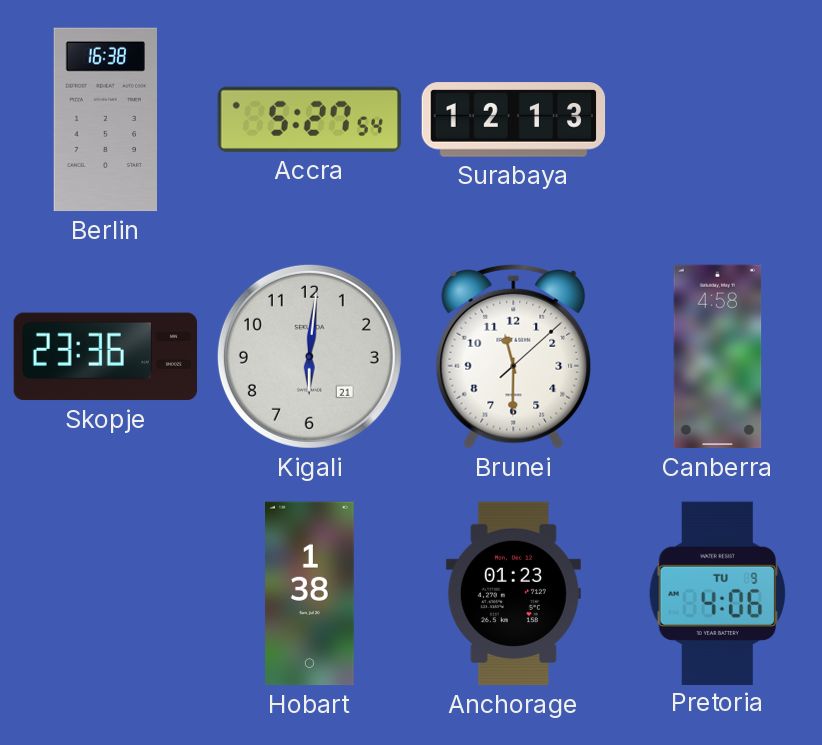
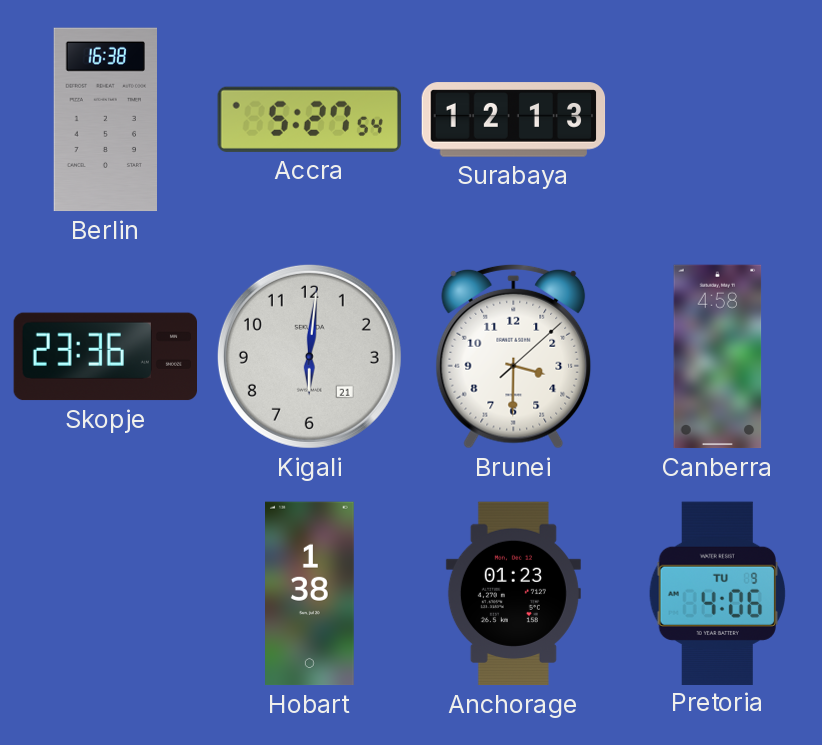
Brunei: 11:30 -> 3:30
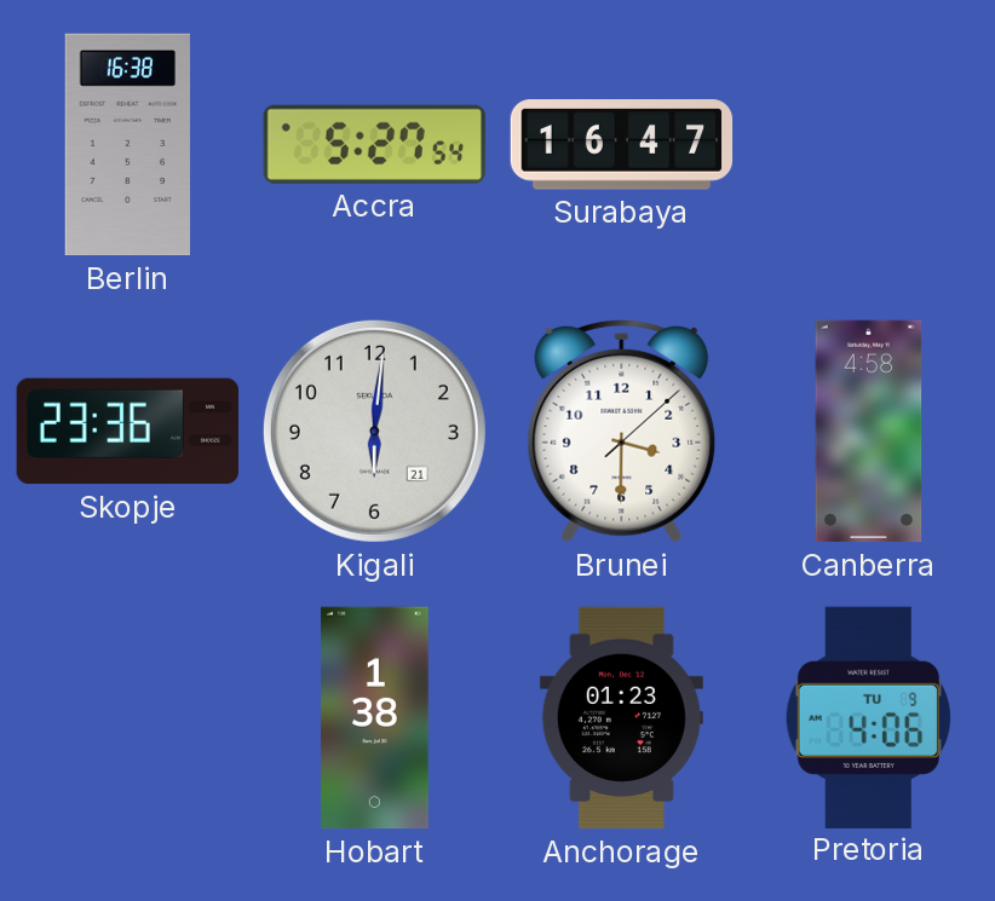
Surabaya: 12:13 -> 16:47
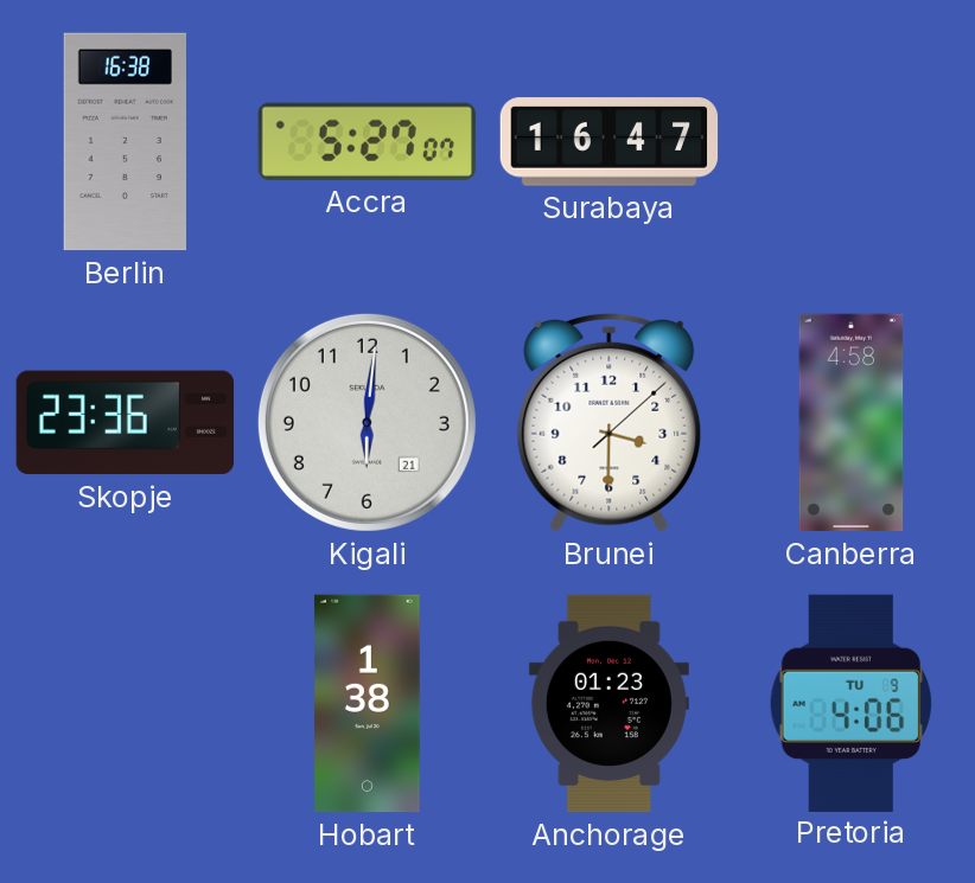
Accra: 5:27:54 -> 5:27:07
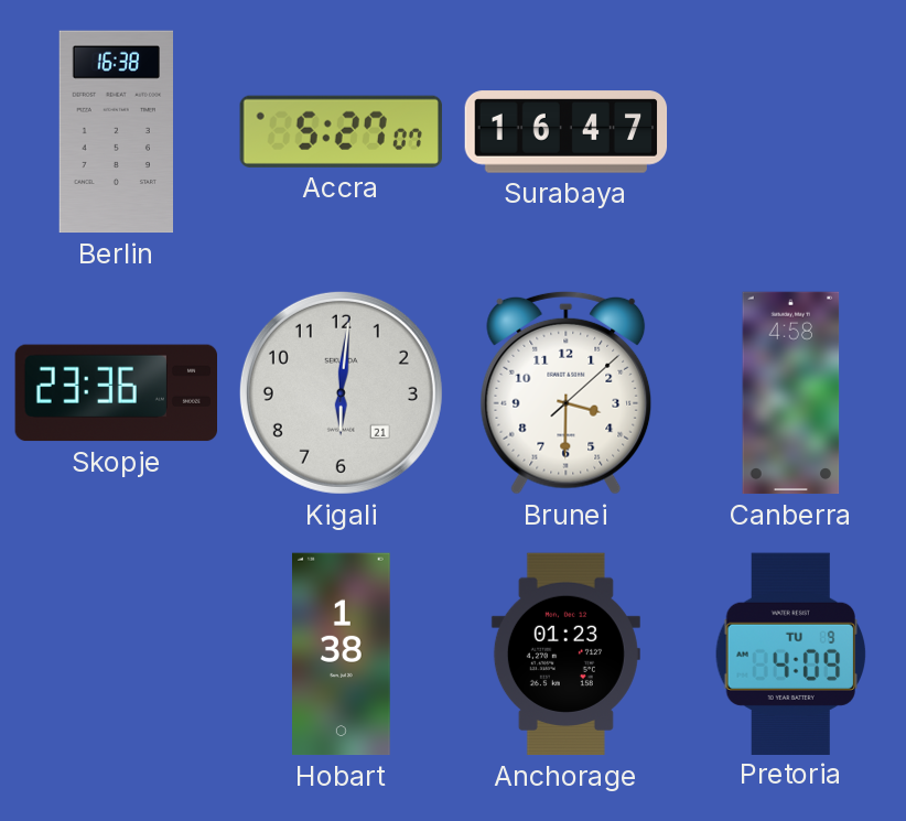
Pretoria: 4:06 -> 4:09
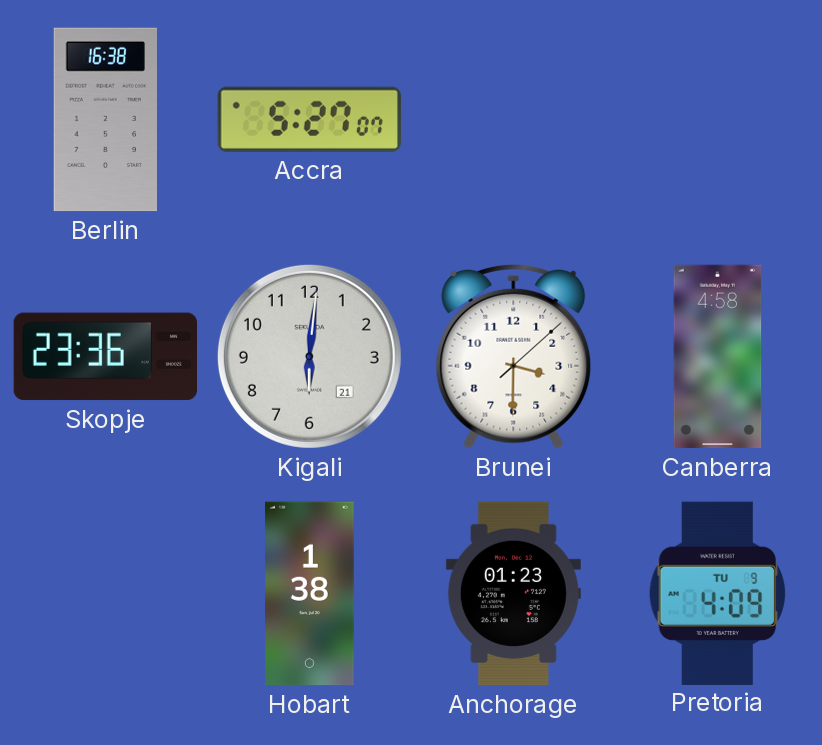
Surabaya: 16:47 -> none
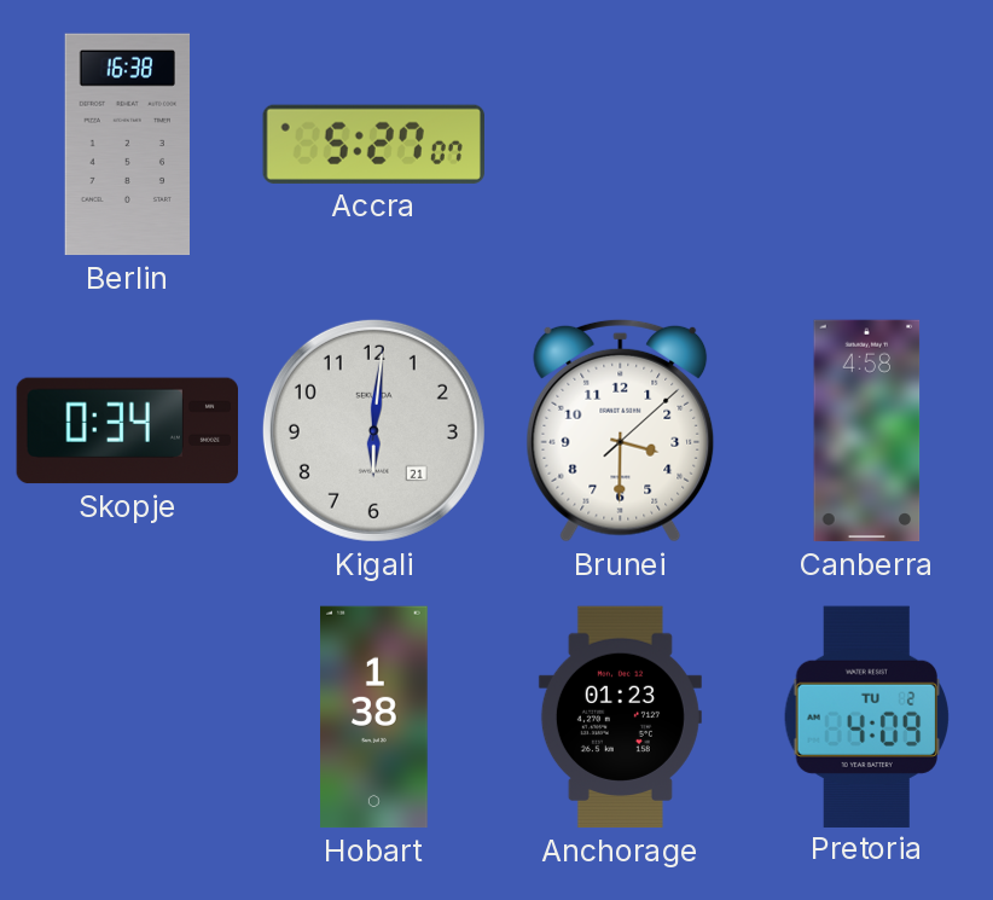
Skopje: 23:36 -> 0:34
Pretoria date: TU 9 -> TU 2
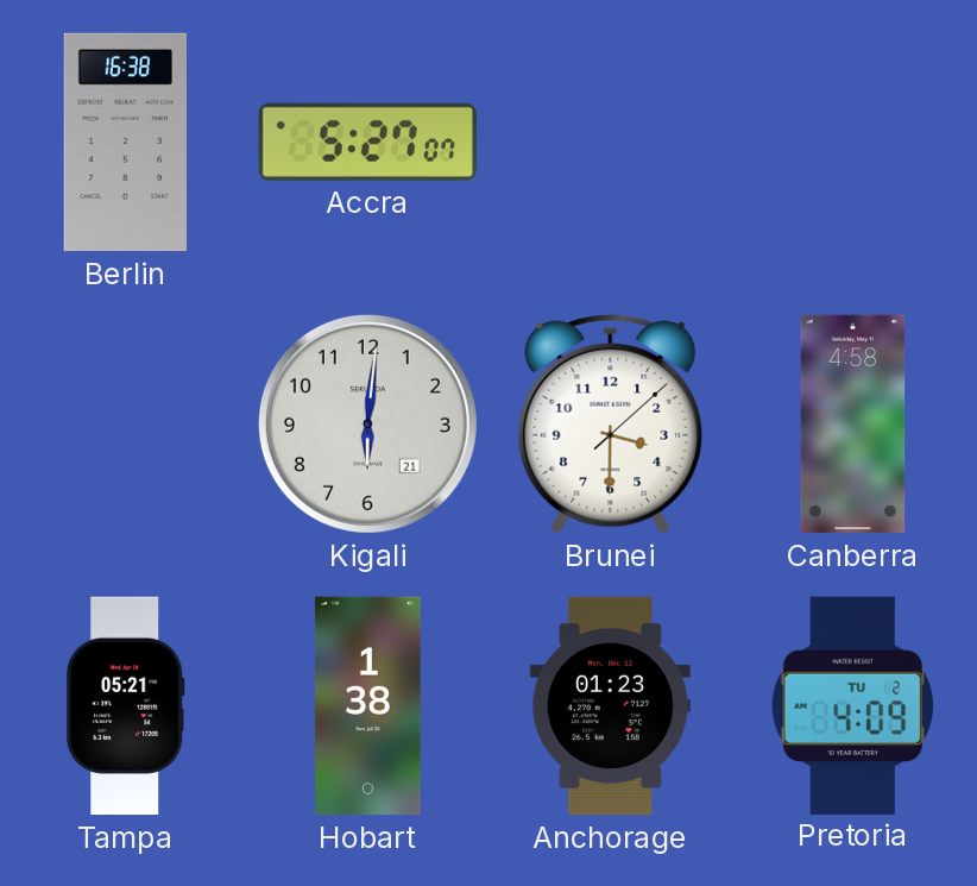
Skopje: 0:34 -> none
Tampa: none -> 05:21
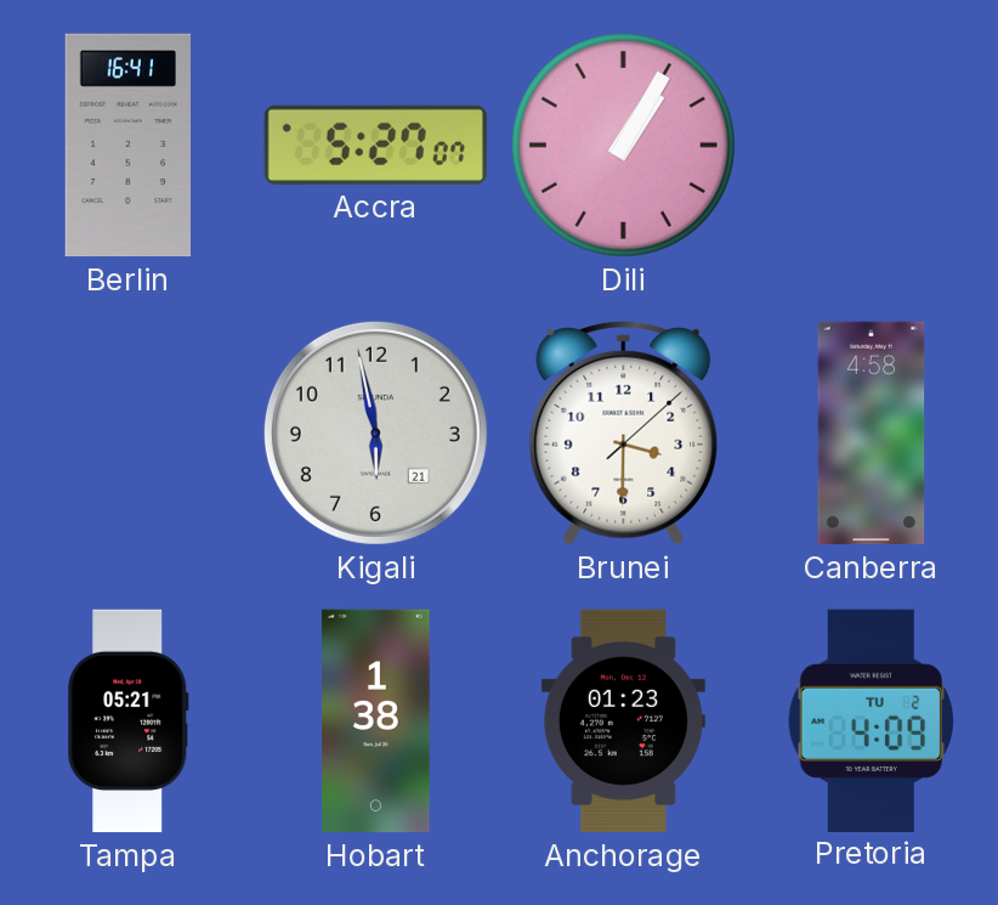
Berlin: 16:38 -> 16:41
Dili: none -> 1:05
Kigali: 6:01 -> 5:58
